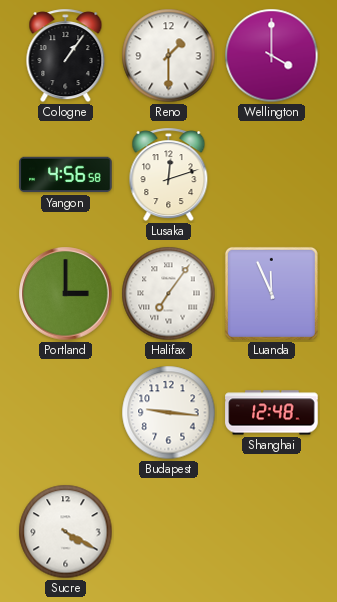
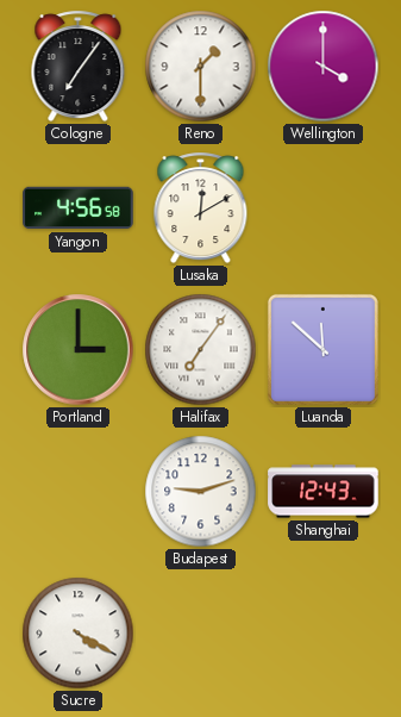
Cologne: 1:06 -> 7:06
Lusaka: 12:12 -> 12:10
Luanda: 11:56 -> 11:52
Budapest: 9:16 -> 9:12
Shanghai: 12:48 -> 12:43
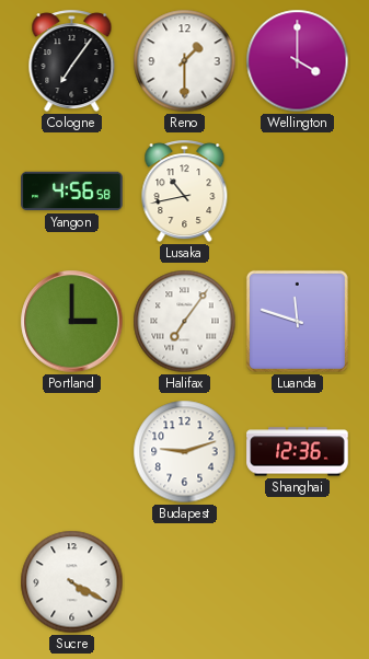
Lusaka: 12:10 -> 10:43
Luanda: 11:52 -> 11:48
Shanghai: 12:43 -> 12:36
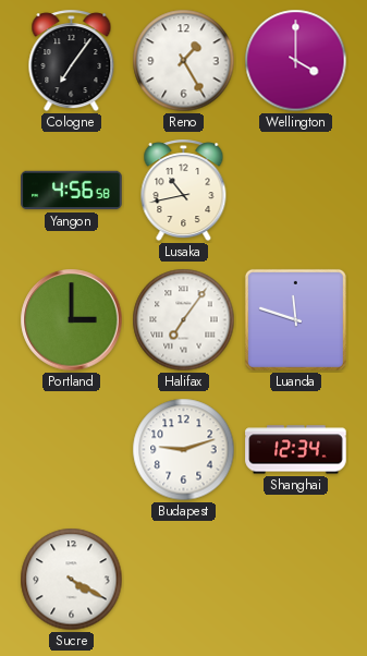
Reno: 1:30 -> 1:25
Shanghai: 12:36 -> 12:34
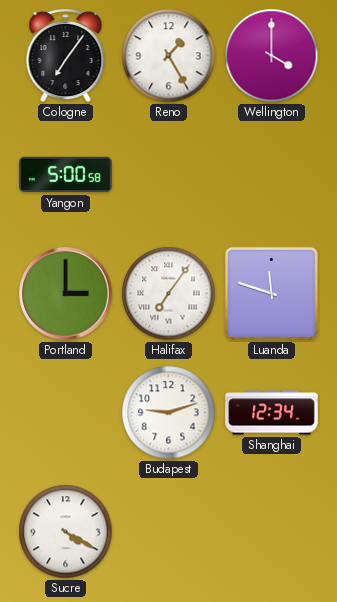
Yangon: 4:56 -> 5:00
Lusaka: 10:43 -> none
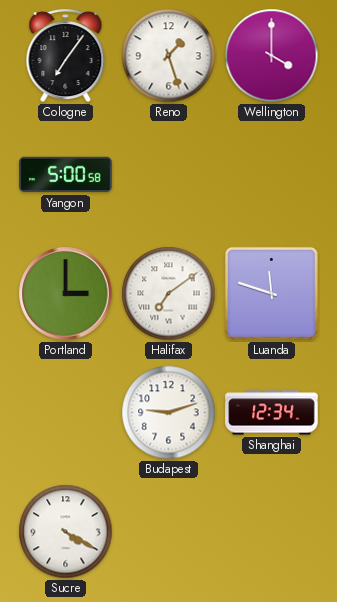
Reno: 1:25 -> 1:27
Halifax: 7:06 -> 7:09
